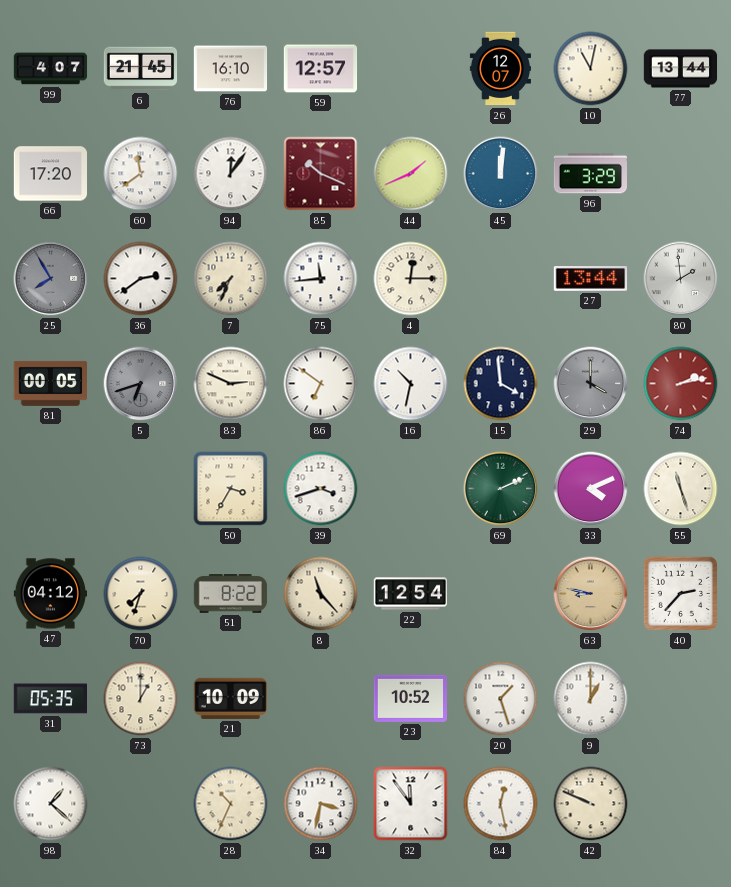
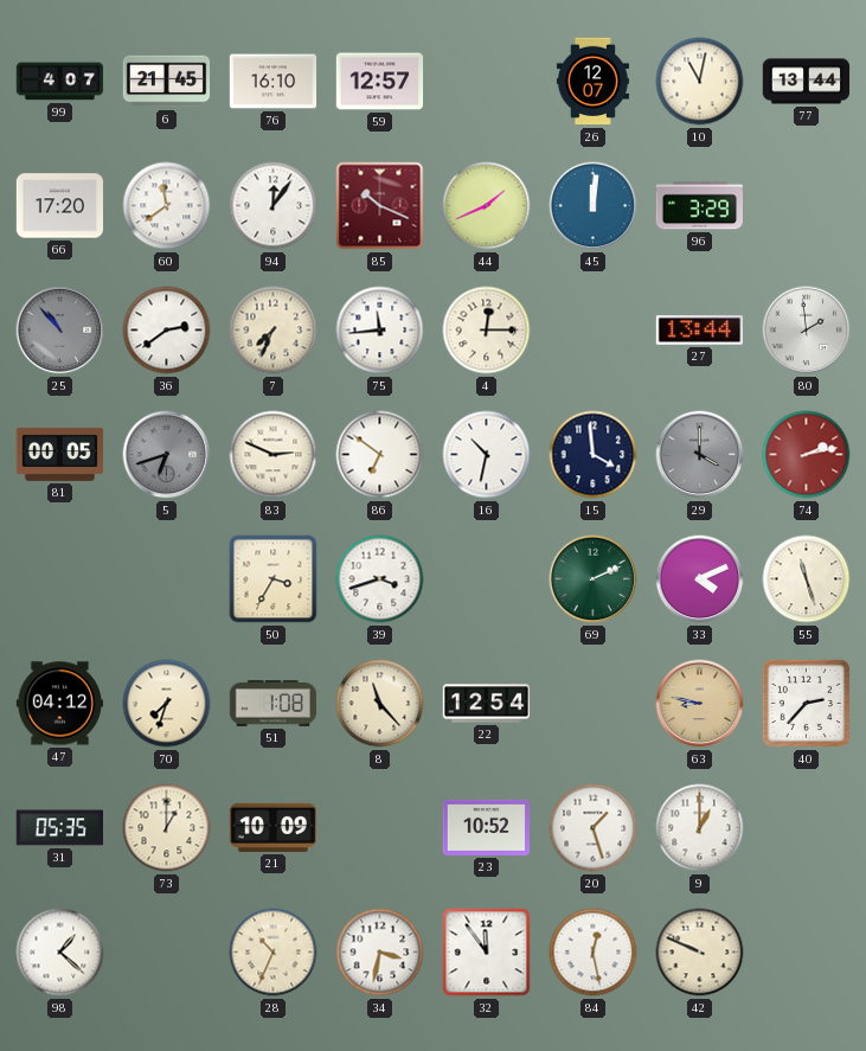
25: 7:55 -> 10:53
51: 8:22 -> 1:08
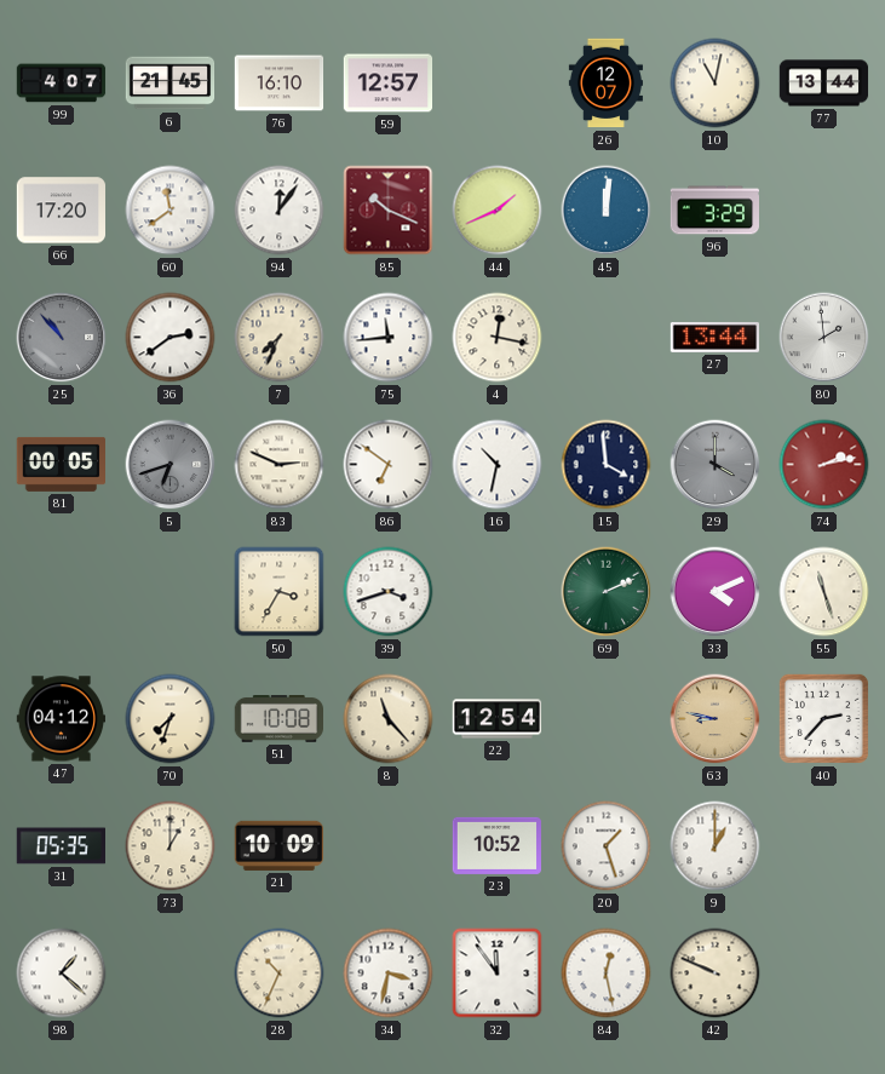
4: 12:15 -> 12:17
51: 1:08 -> 10:08
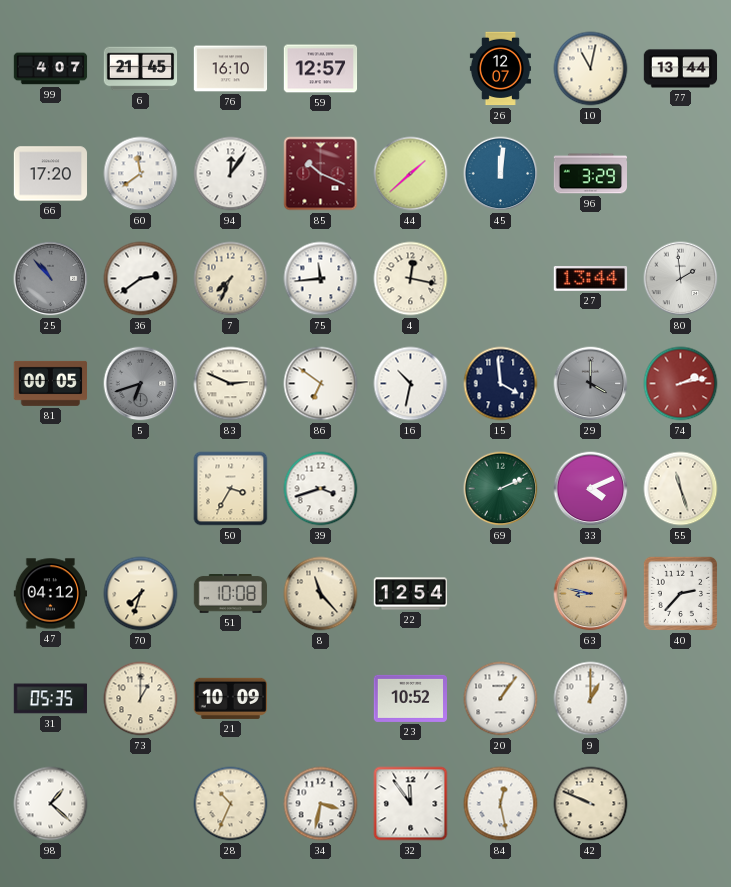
44: 1:41 -> 1:38
20: 1:27 -> 1:06
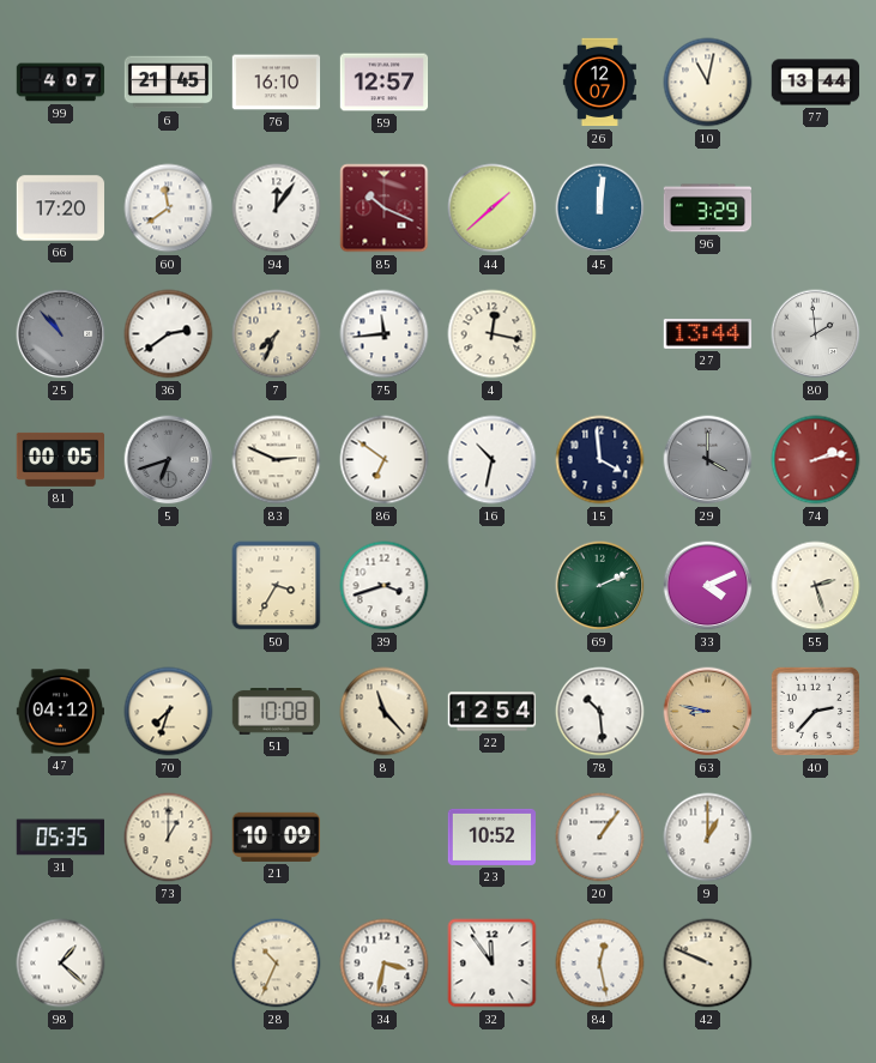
55: 11:27 -> 2:27
78: none -> 10:29
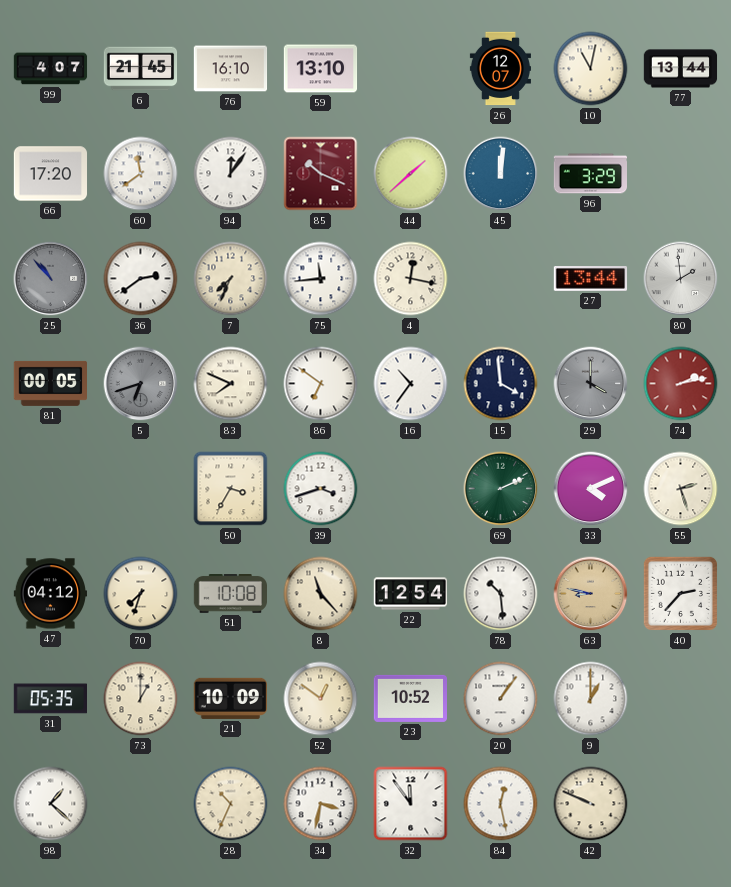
59: 12:57 -> 13:10
83: 2:49 -> 7:49
16: 10:32 -> 10:36
52: none -> 12:51
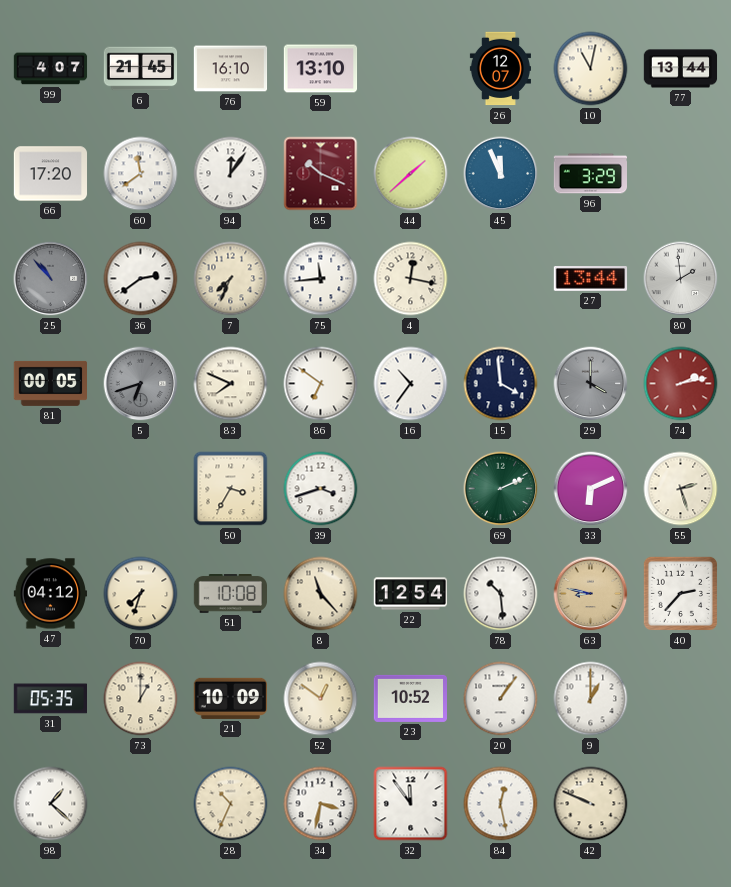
45: 12:01 -> 11:56
33: 4:11 -> 6:11
